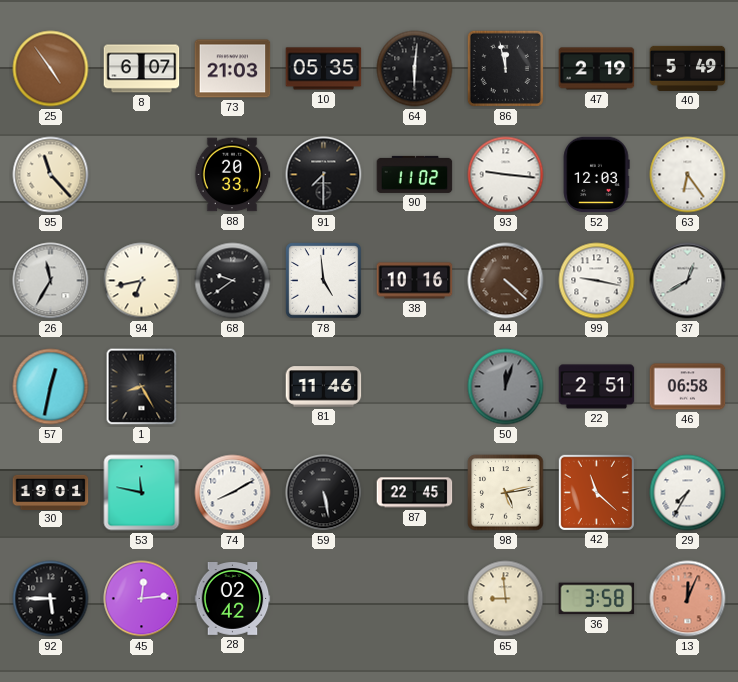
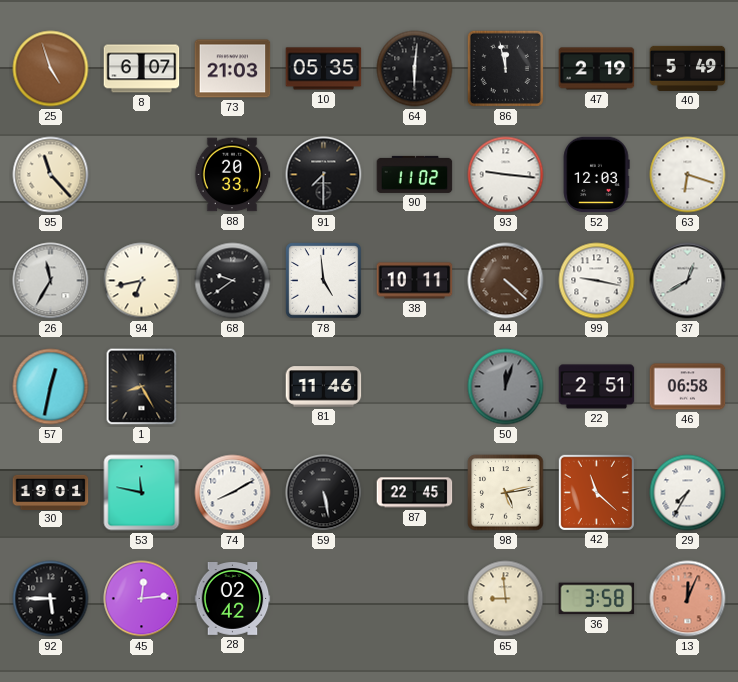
25: 4:54 -> 4:57
63: 6:24 -> 6:18
38: 10:16 -> 10:11
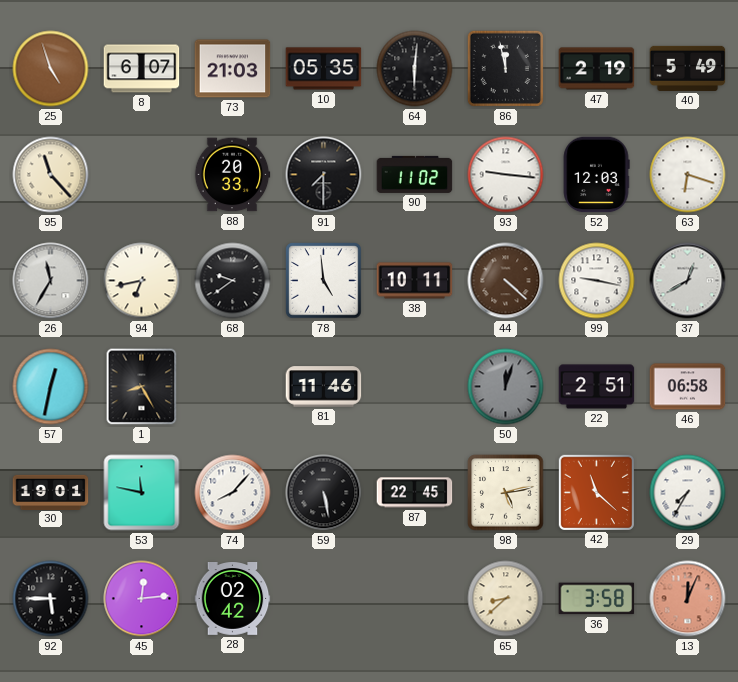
74: 8:10 -> 8:07
65: 8:59 -> 8:38
